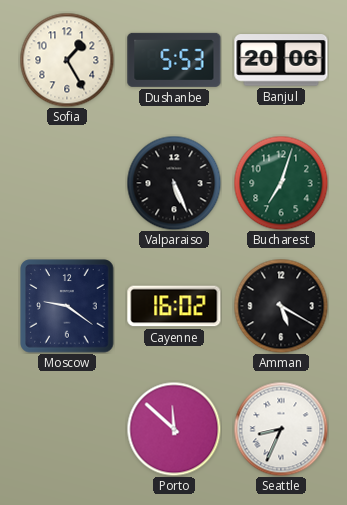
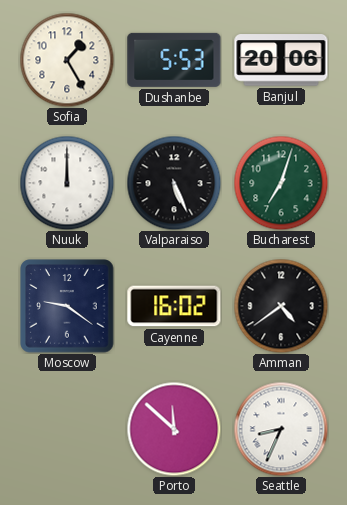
Nuuk: none -> 12:00
Amman: 5:20 -> 4:39
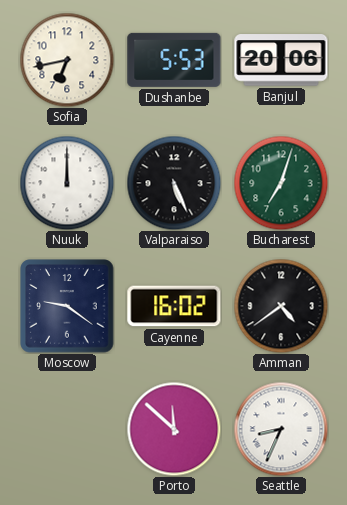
Sofia: 1:25 -> 6:43
